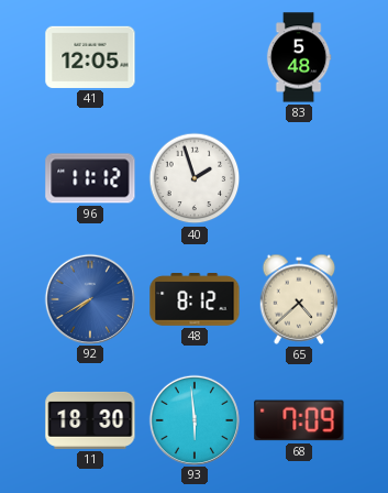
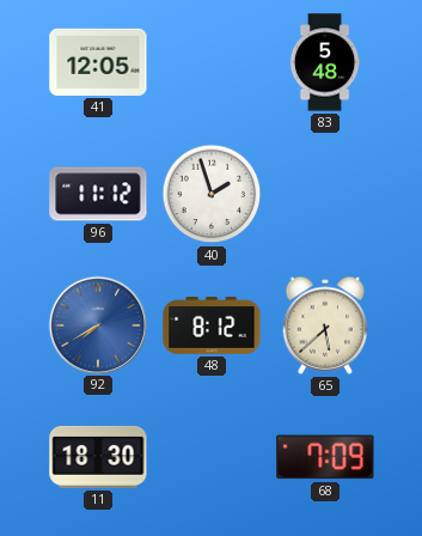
65: 4:38 -> 5:38
93: 5:59 -> none
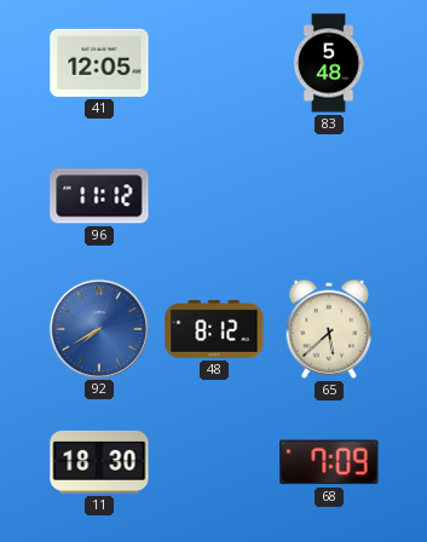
40: 1:57 -> none
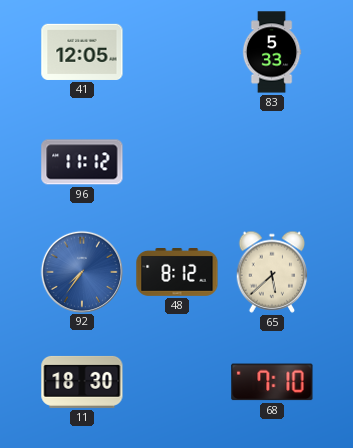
83: 5:48 -> 5:33
92: 7:40 -> 7:36
68: 7:09 -> 7:10
